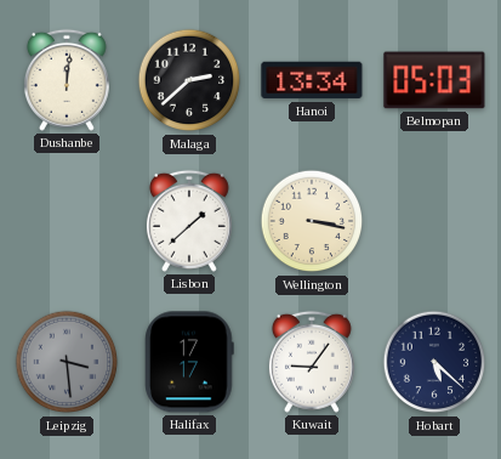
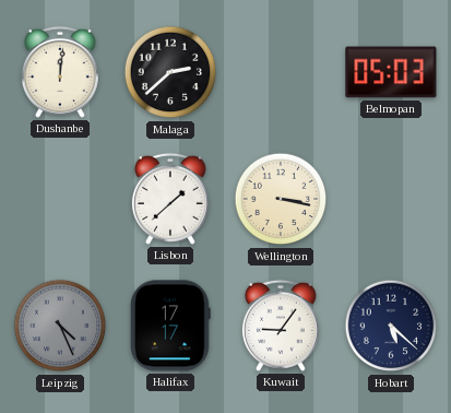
Hanoi: 13:34 -> none
Leipzig: 3:29 -> 4:26
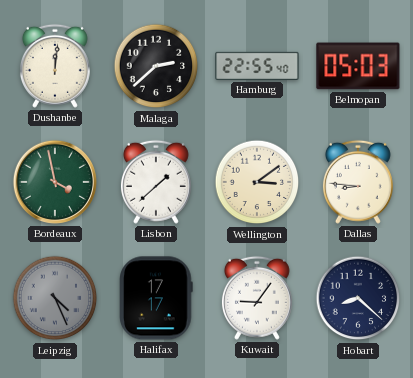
Hamburg: none -> 22:55
Bordeaux: none -> 3:58
Wellington: 3:17 -> 3:09
Dallas: none -> 8:46
Hobart: 5:22 -> 8:22
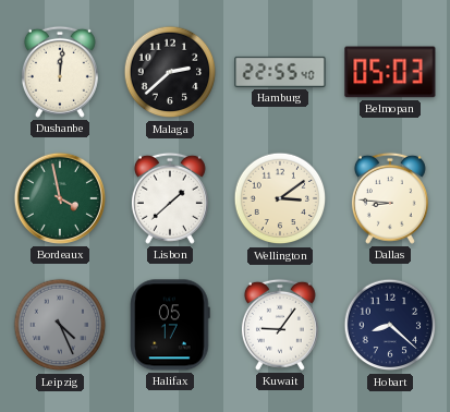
Halifax: 17:17 -> 05:17
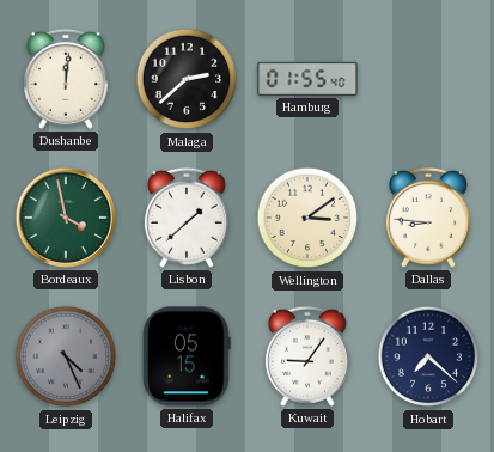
Hamburg: 22:55 -> 01:55
Belmopan: 05:03 -> none
Halifax: 05:17 -> 05:15
Hobart: 8:22 -> 7:22
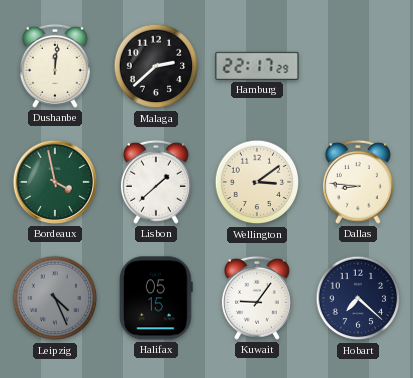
Hamburg: 01:55 -> 22:17
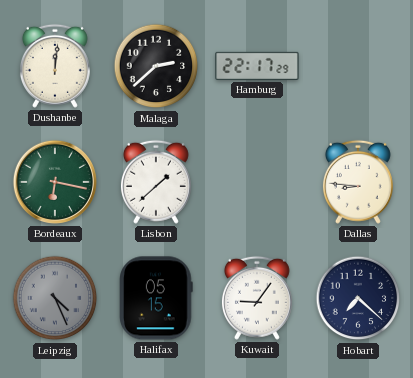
Bordeaux: 3:58 -> 6:17
Wellington: 3:09 -> none
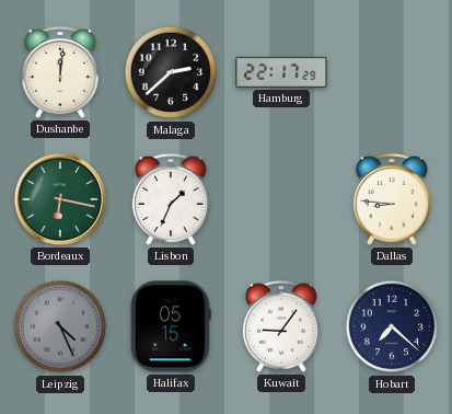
Lisbon: 1:38 -> 1:34
